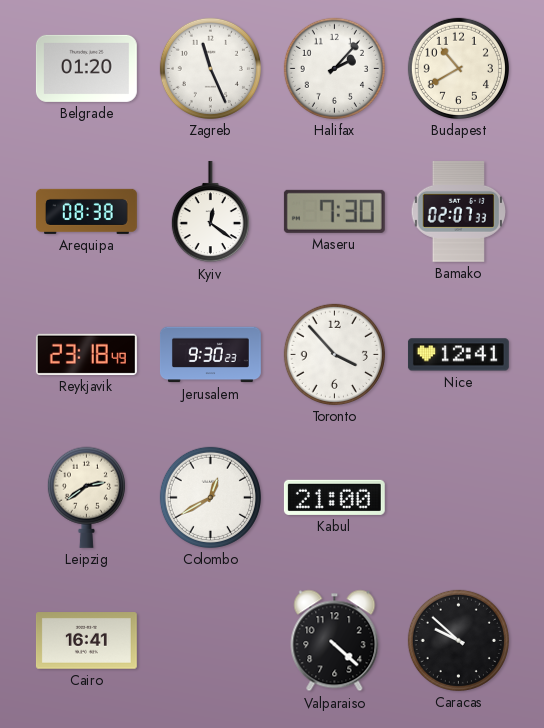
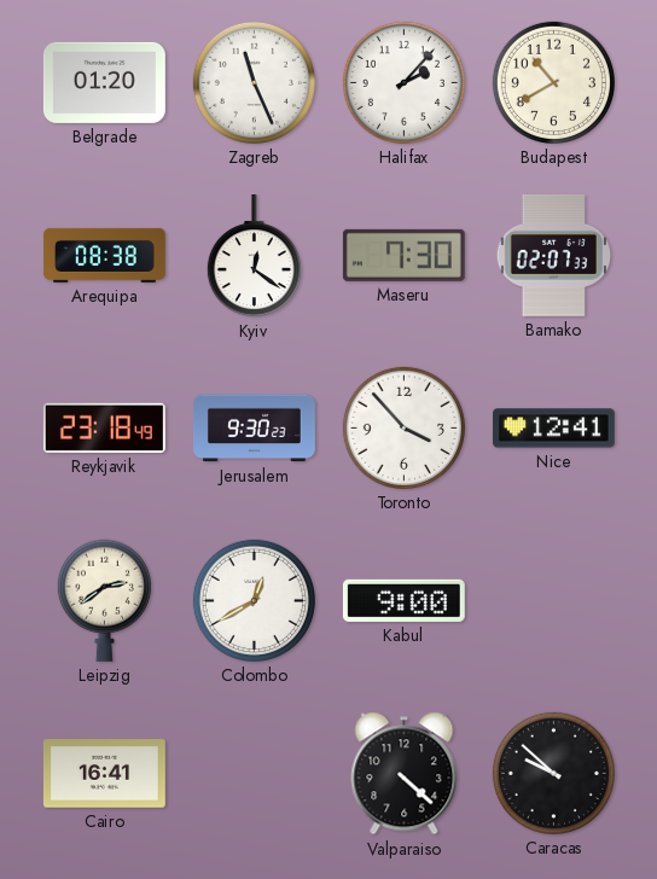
Kabul: 21:00 -> 9:00
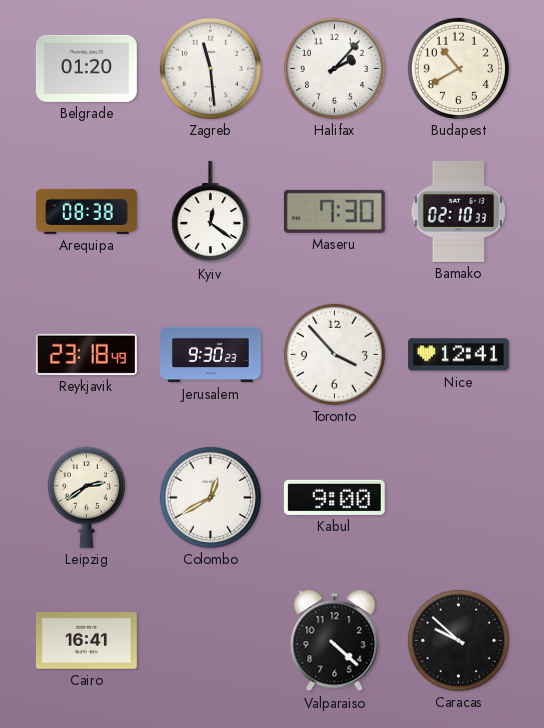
Zagreb: 11:26 -> 11:29
Bamako: 02:07 -> 02:10
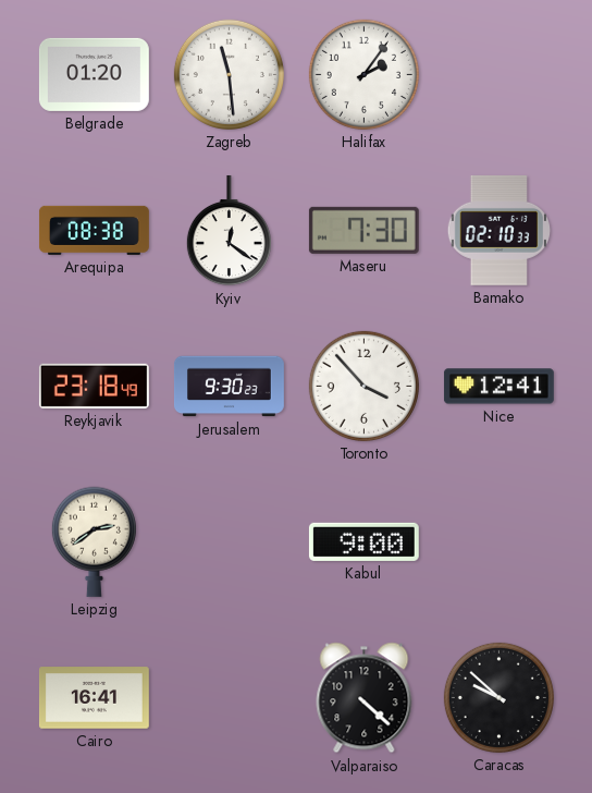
Halifax: 2:07 -> 2:06
Budapest: 10:40 -> none
Colombo: 12:40 -> none
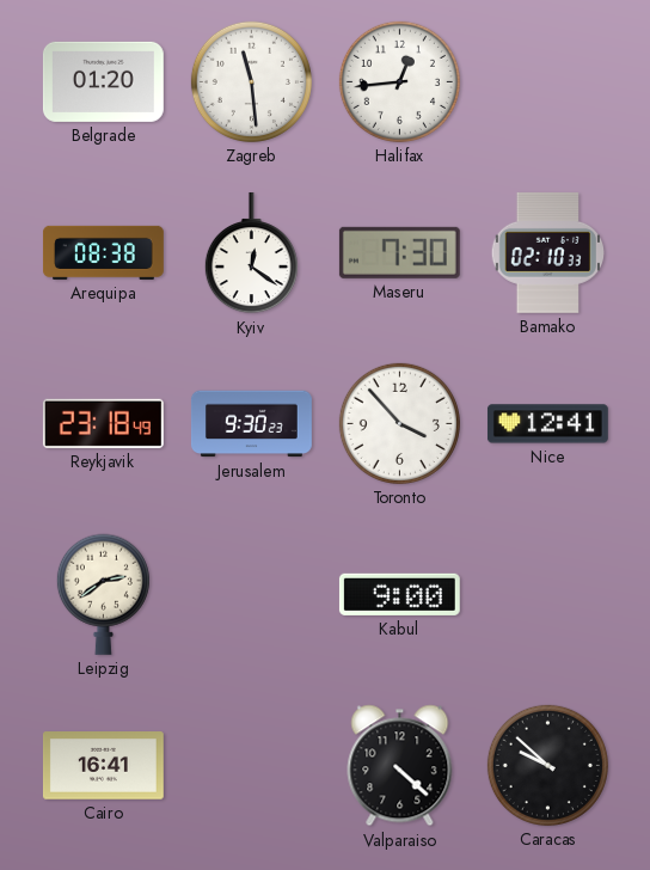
Halifax: 2:06 -> 12:44
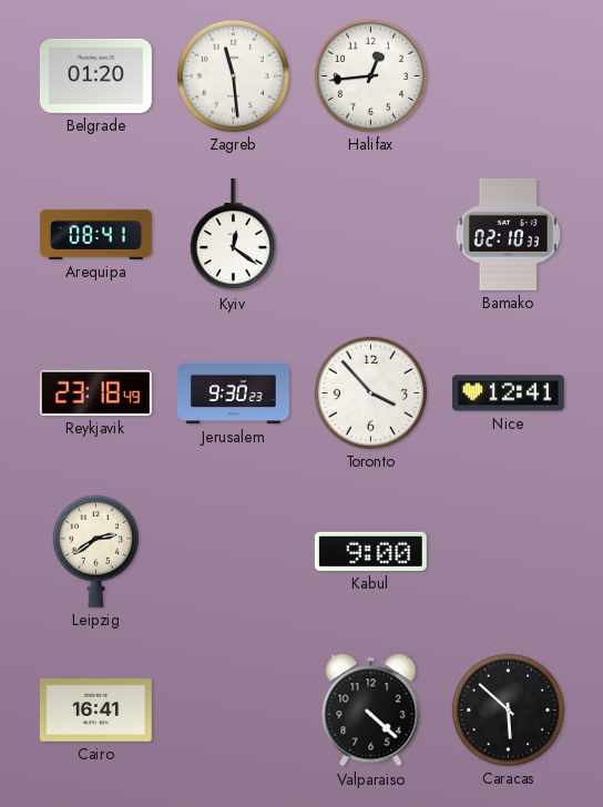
Arequipa: 08:38 -> 08:41
Maseru: 7:30 -> none
Caracas: 9:52 -> 5:52
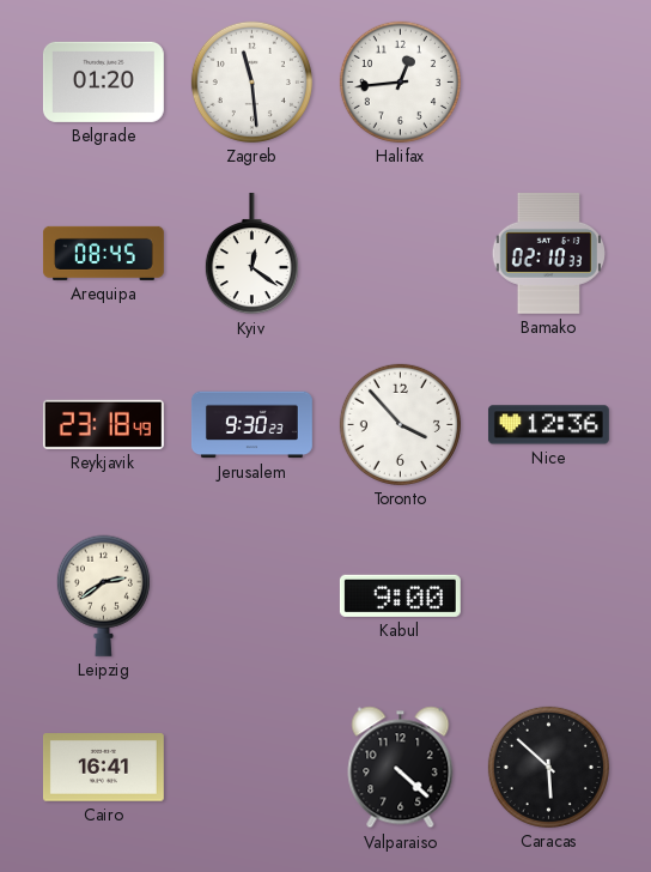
Arequipa: 08:41 -> 08:45
Nice: 12:41 -> 12:36
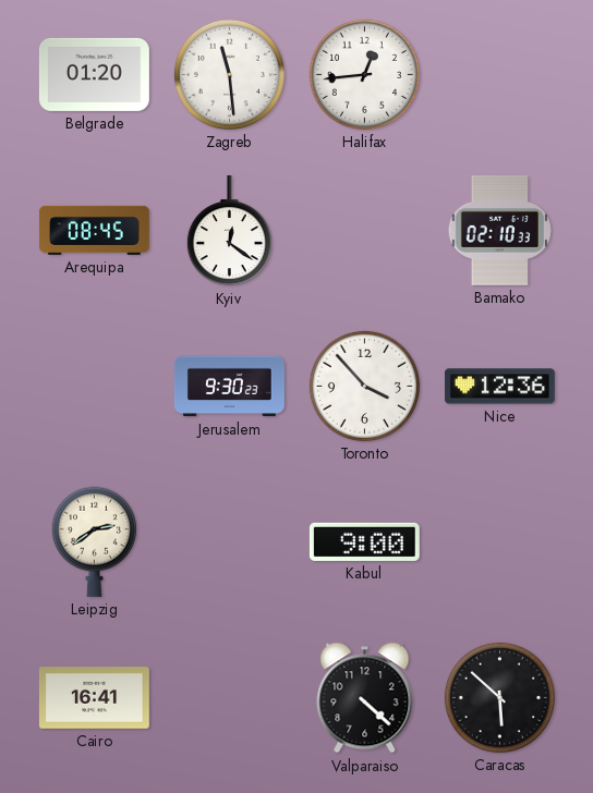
Reykjavik: 23:18 -> none
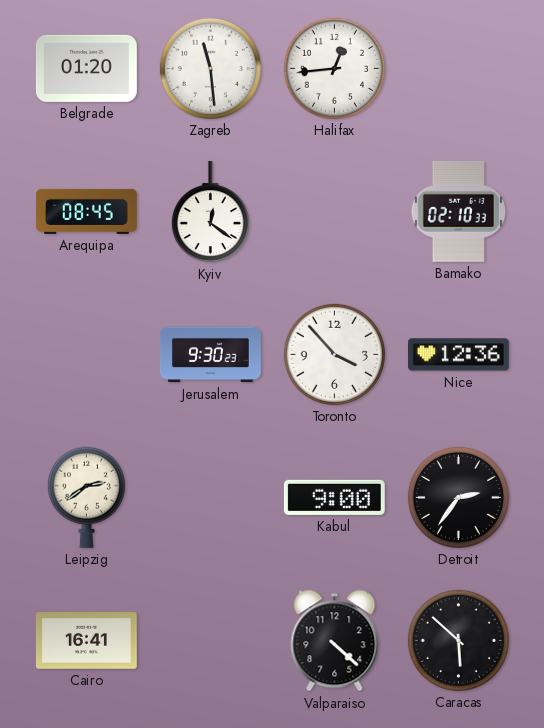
Detroit: none -> 2:36
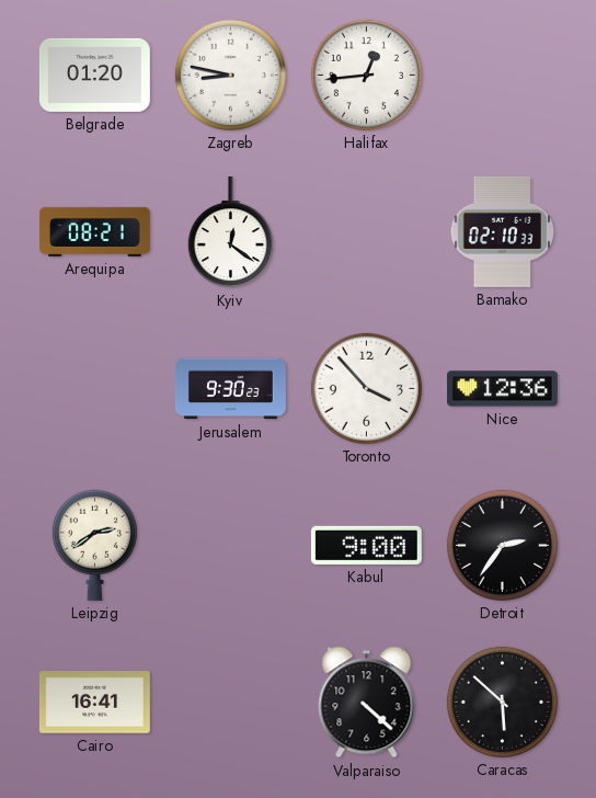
Zagreb: 11:29 -> 8:47
Arequipa: 08:45 -> 08:21
